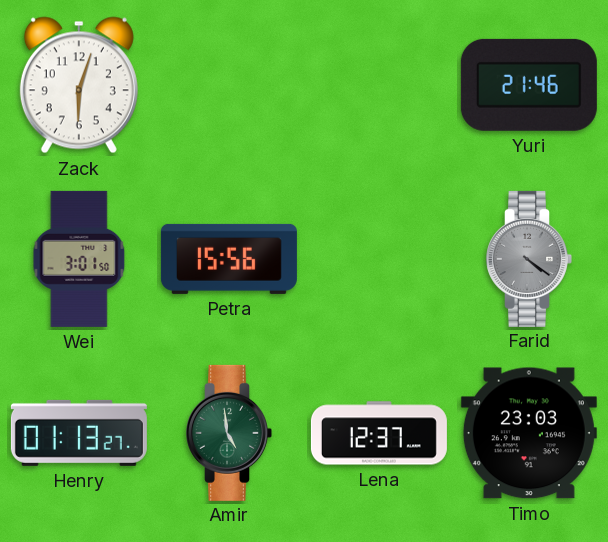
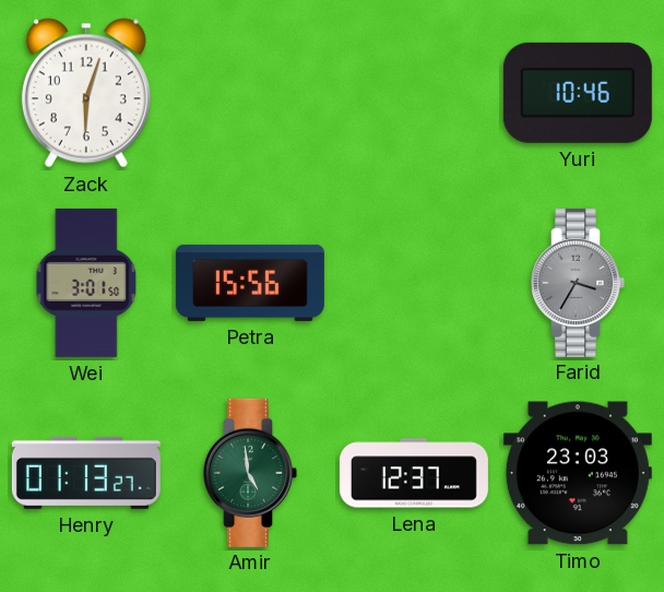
Yuri: 21:46 -> 10:46
Farid: 4:21 -> 3:35
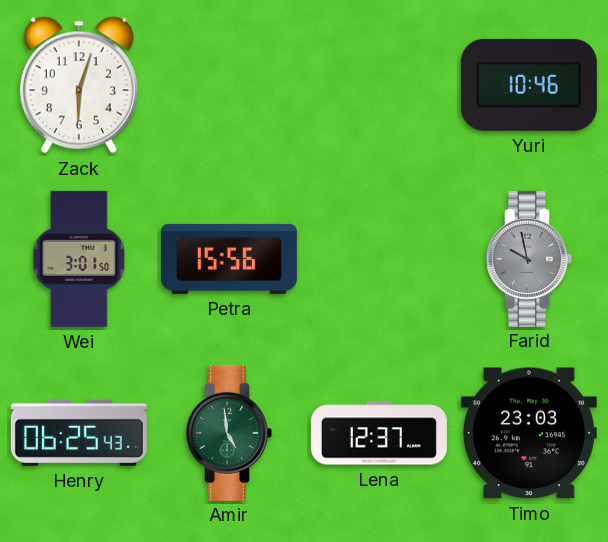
Farid: 3:35 -> 9:58
Henry: 01:13 -> 06:25
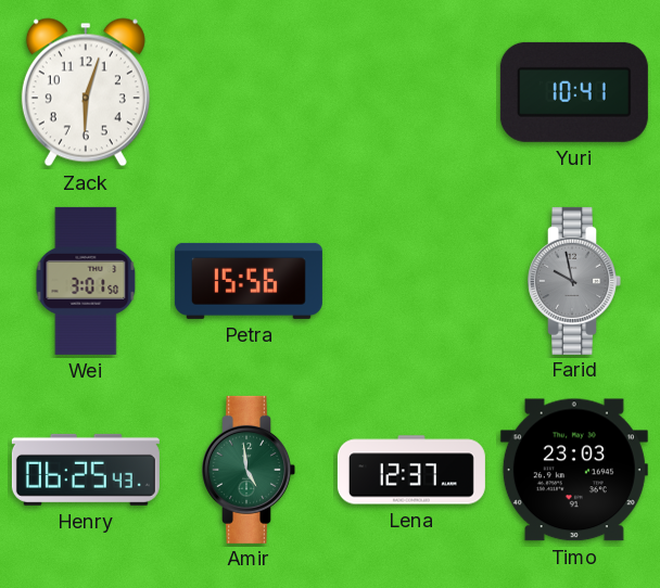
Yuri: 10:46 -> 10:41
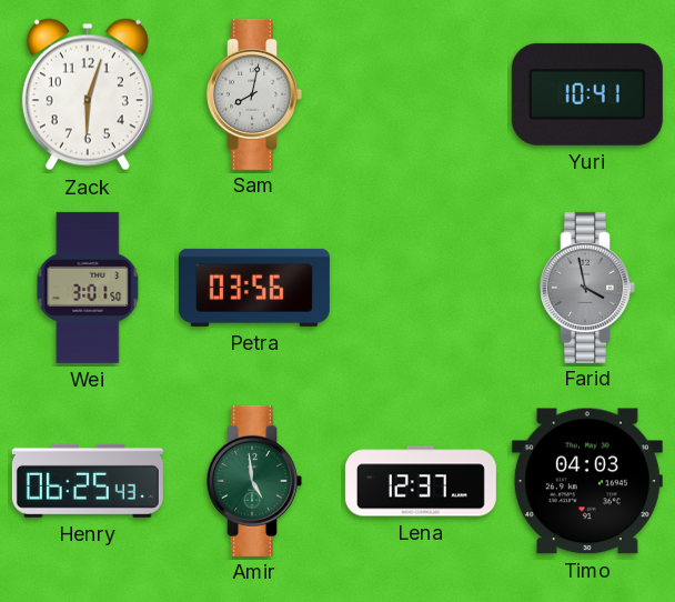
Sam: none -> 8:02
Petra: 15:56 -> 03:56
Farid: 9:58 -> 3:58
Timo: 23:03 -> 04:03
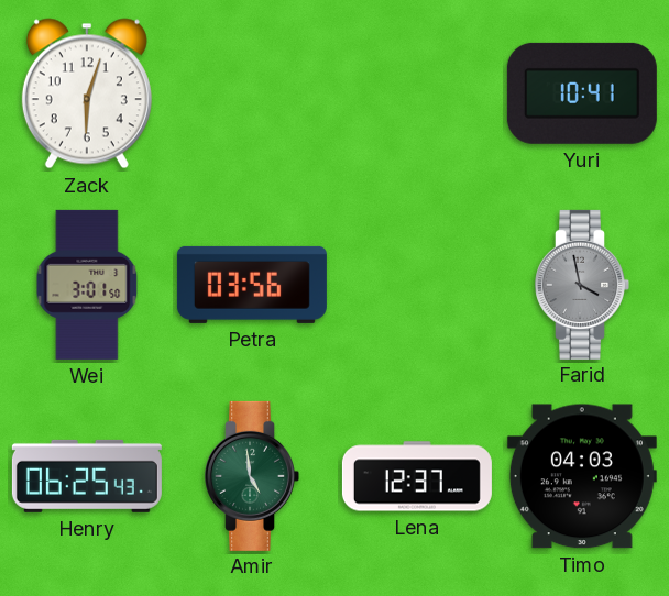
Sam: 8:02 -> none
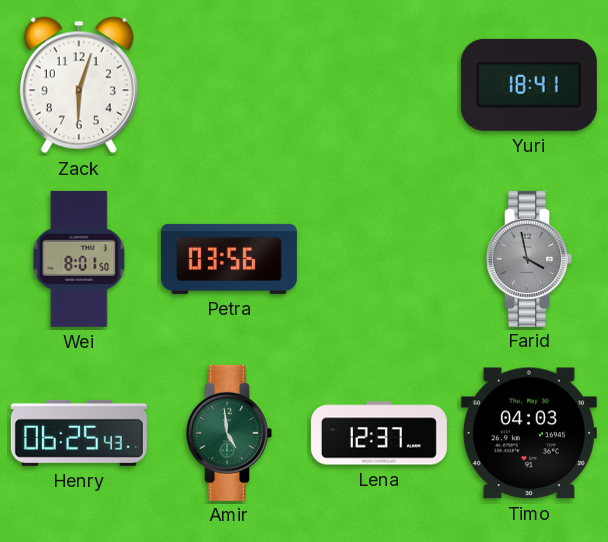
Yuri: 10:41 -> 18:41
Wei: 3:01 -> 8:01
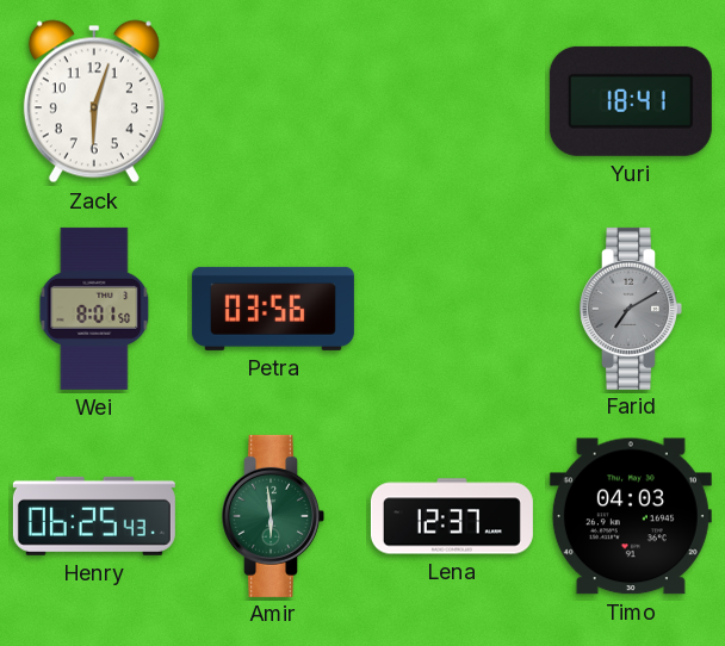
Farid: 3:58 -> 7:10
Amir: 4:59 -> 5:59
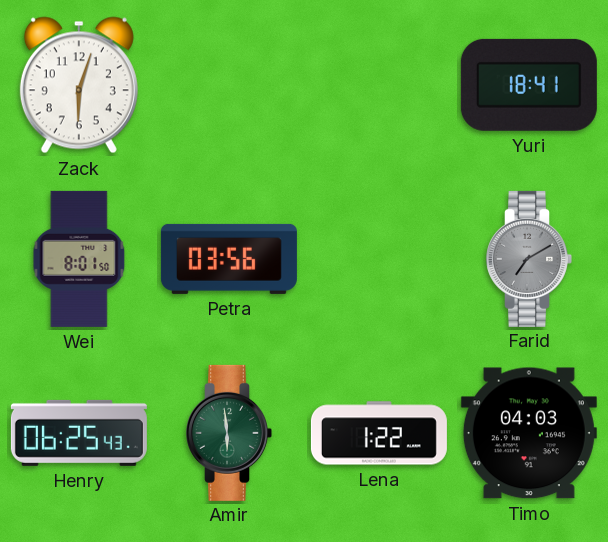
Lena: 12:37 -> 1:22
